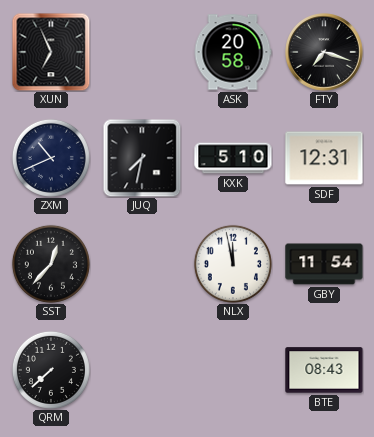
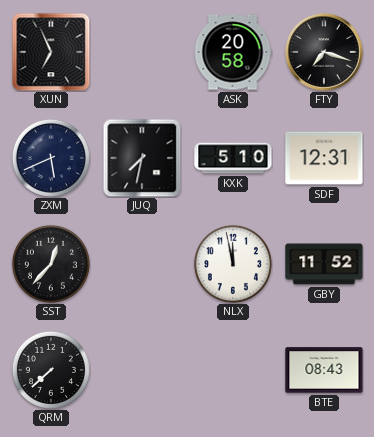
ZXM: 10:41 -> 5:41
GBY: 11:54 -> 11:52
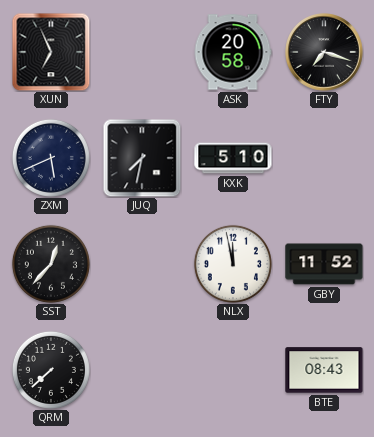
SDF: 12:31 -> none
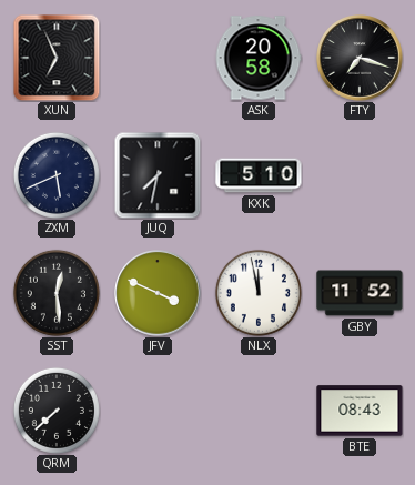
SST: 12:37 -> 12:29
JFV: none -> 3:49
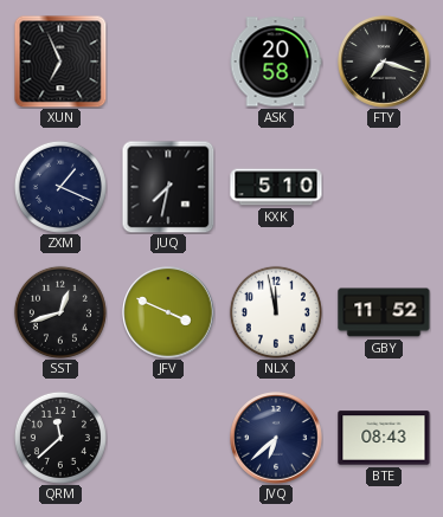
ZXM: 5:41 -> 1:19
SST: 12:29 -> 12:42
QRM: 7:38 -> 11:38
JVQ: none -> 6:38
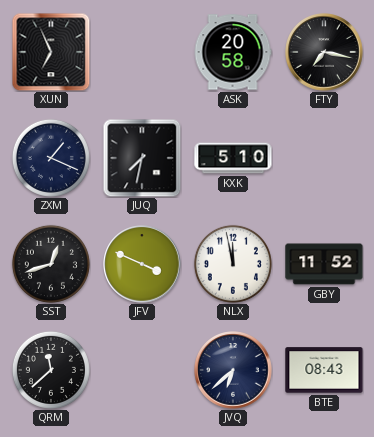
FTY: 7:18 -> 7:17
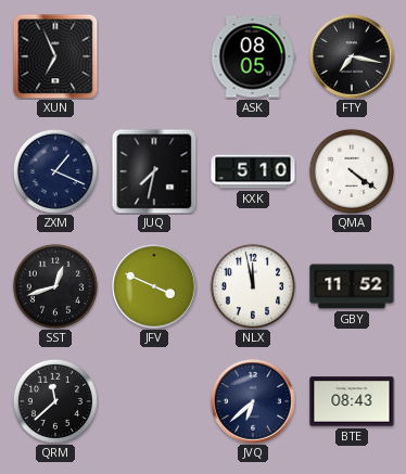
ASK: 20:58 -> 08:05
QMA: none -> 4:21
